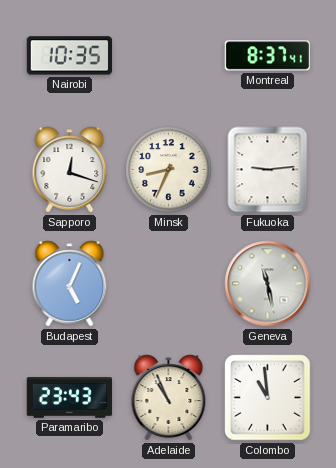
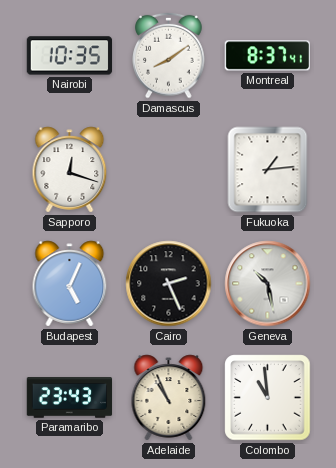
Damascus: none -> 8:09
Minsk: 8:34 -> none
Fukuoka: 9:14 -> 1:14
Cairo: none -> 2:26
Geneva: 11:28 -> 10:28
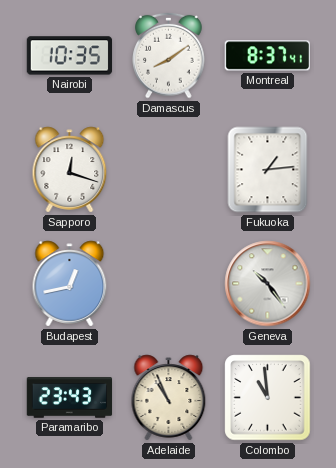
Budapest: 5:04 -> 12:43
Cairo: 2:26 -> none
Geneva: 10:28 -> 10:24
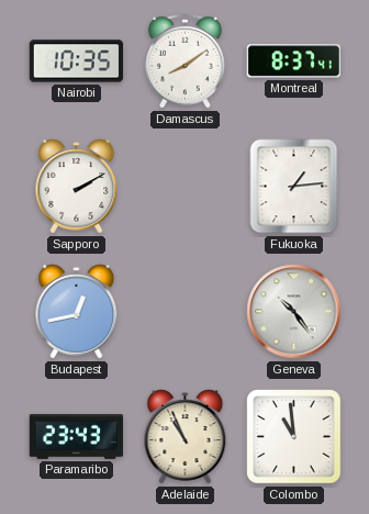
Sapporo: 12:18 -> 2:10
